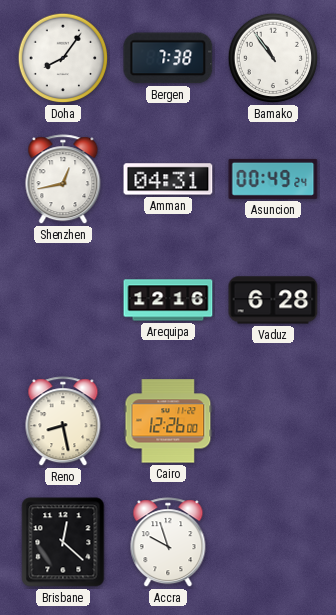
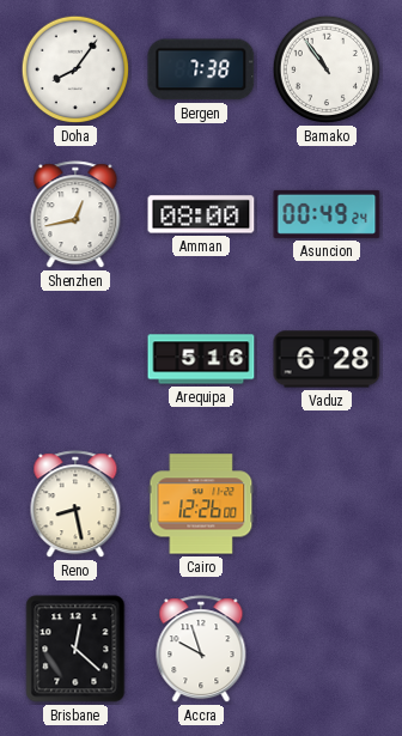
Amman: 04:31 -> 08:00
Arequipa: 12:16 -> 5:16
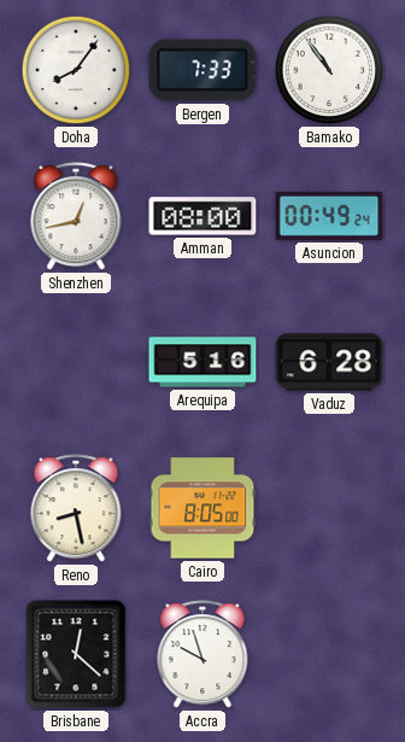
Bergen: 7:38 -> 7:33
Cairo: 12:26 -> 8:05
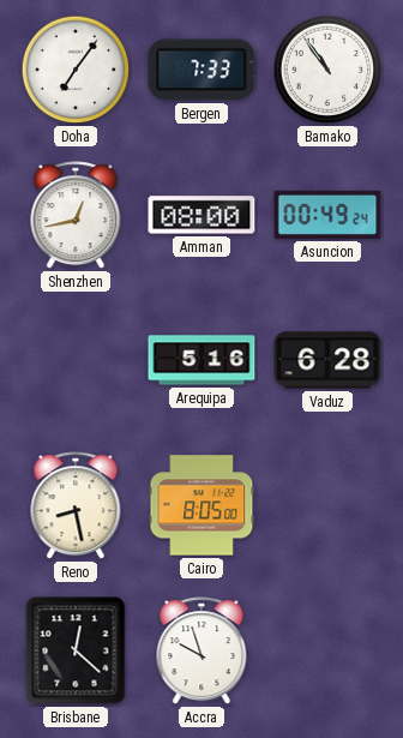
Doha: 8:06 -> 7:06
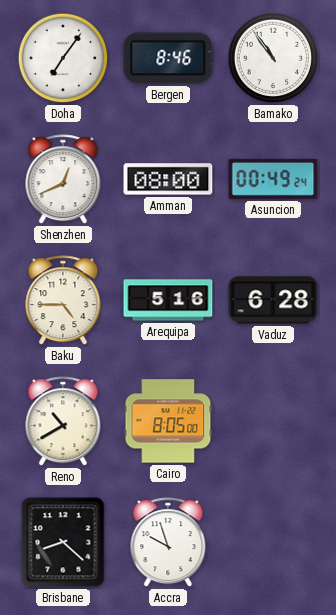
Bergen: 7:33 -> 8:46
Shenzhen: 12:43 -> 12:41
Baku: none -> 4:45
Reno: 8:28 -> 10:40
Brisbane: 12:22 -> 8:22
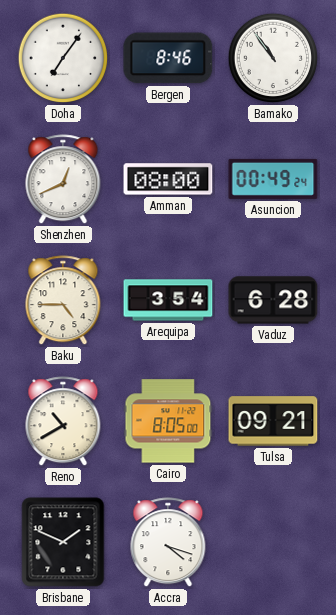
Arequipa: 5:16 -> 3:54
Tulsa: none -> 09:21
Brisbane: 8:22 -> 1:49
Accra: 9:57 -> 4:18
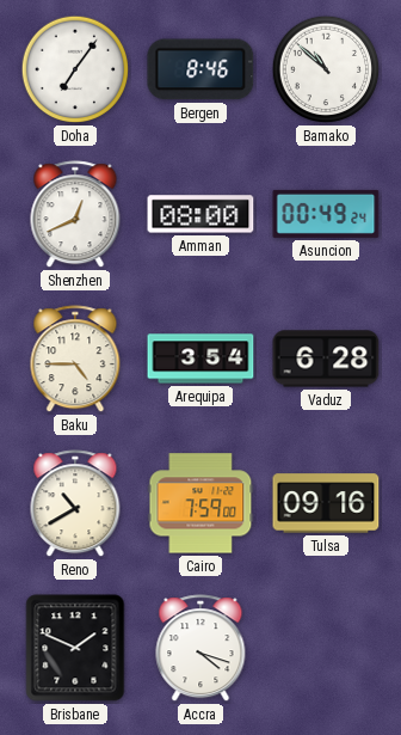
Bamako: 10:54 -> 10:52
Cairo: 8:05 -> 7:59
Tulsa: 09:21 -> 09:16
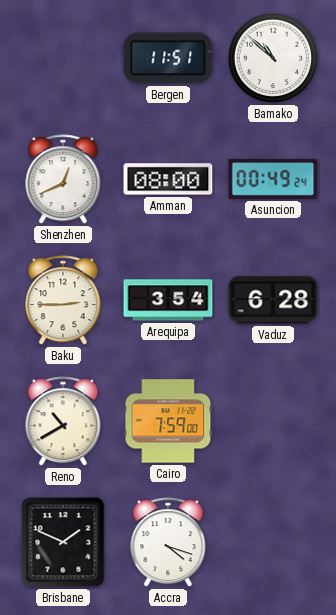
Doha: 7:06 -> none
Bergen: 8:46 -> 11:51
Baku: 4:45 -> 2:45
Tulsa: 09:16 -> none
